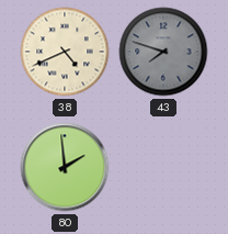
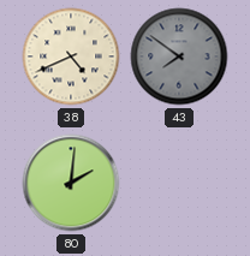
43: 7:48 -> 7:51
80: 1:59 -> 2:01
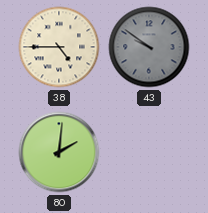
38: 4:41 -> 4:45
43: 7:51 -> 9:51
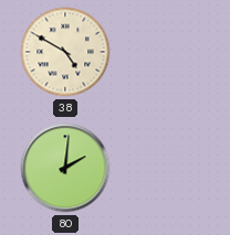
38: 4:45 -> 4:50
43: 9:51 -> none
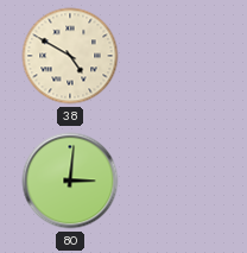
80: 2:01 -> 3:01
